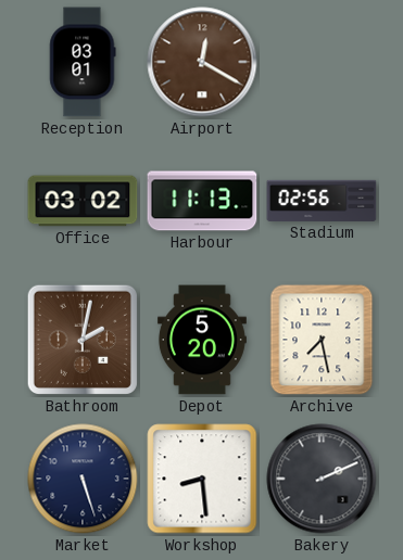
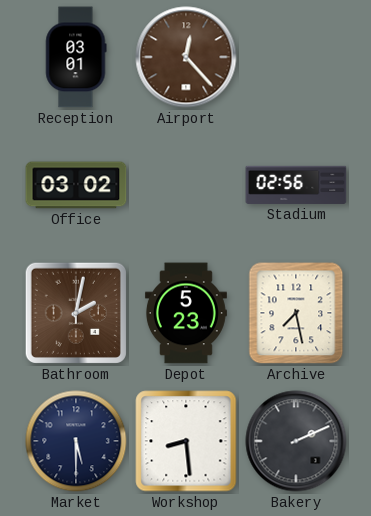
Airport: 12:20 -> 12:23
Harbour: 11:13 -> none
Depot: 5:20 -> 5:23
Market: 5:27 -> 5:30
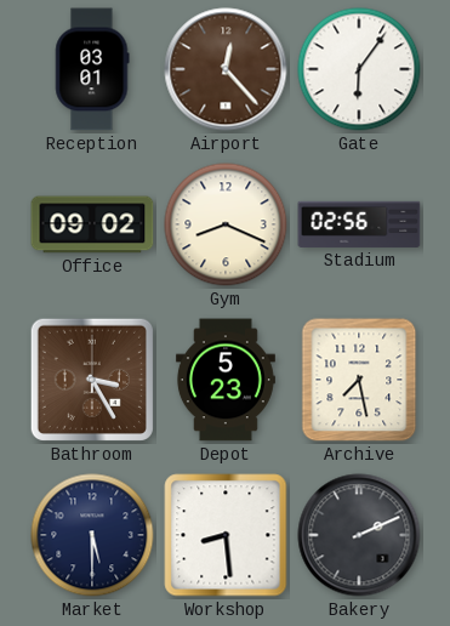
Gate: none -> 6:06
Office: 03:02 -> 09:02
Gym: none -> 8:19
Bathroom: 2:02 -> 3:25
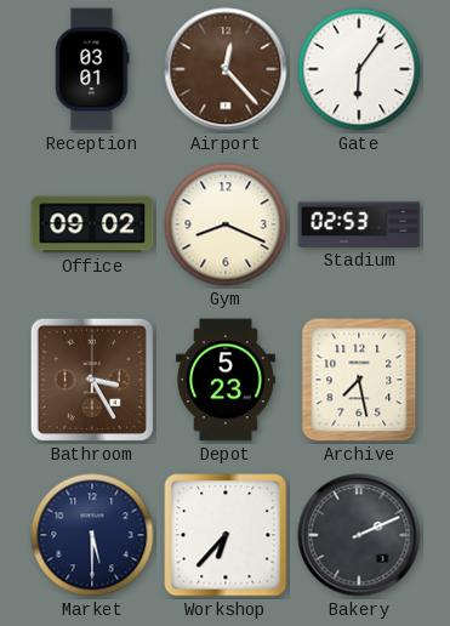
Stadium: 02:56 -> 02:53
Workshop: 8:29 -> 6:37
